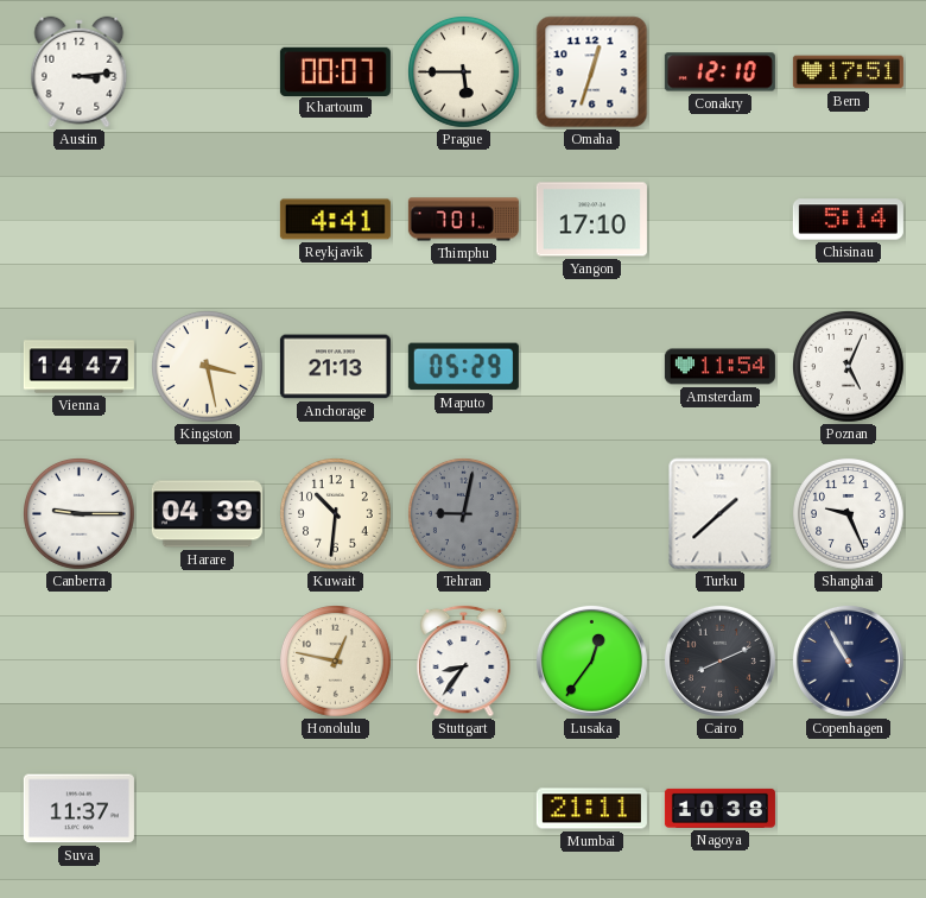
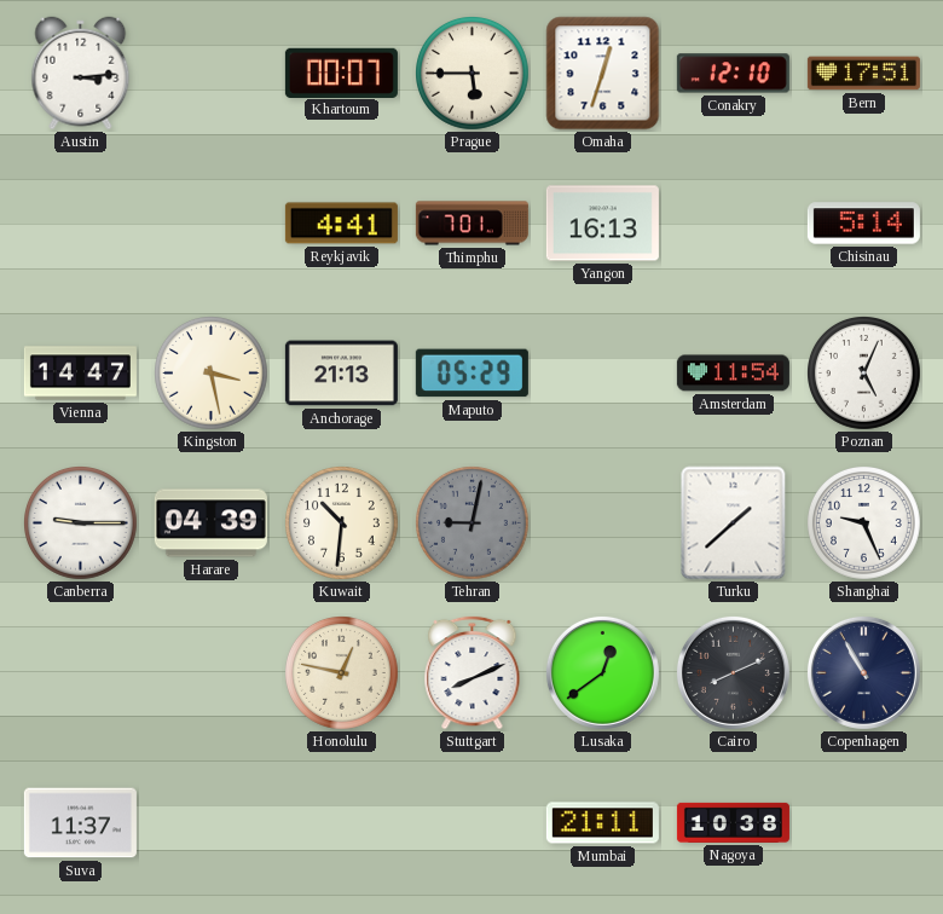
Yangon: 17:10 -> 16:13
Stuttgart: 8:36 -> 8:11
Lusaka: 12:36 -> 12:39
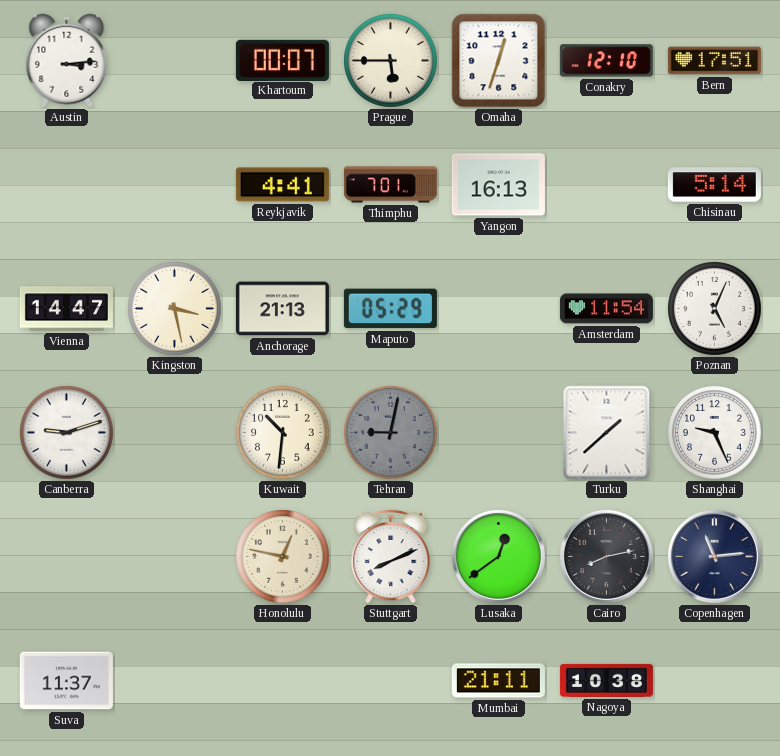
Canberra: 9:15 -> 9:12
Harare: 04:39 -> none
Cairo: 8:11 -> 8:13
Copenhagen: 10:55 -> 11:14
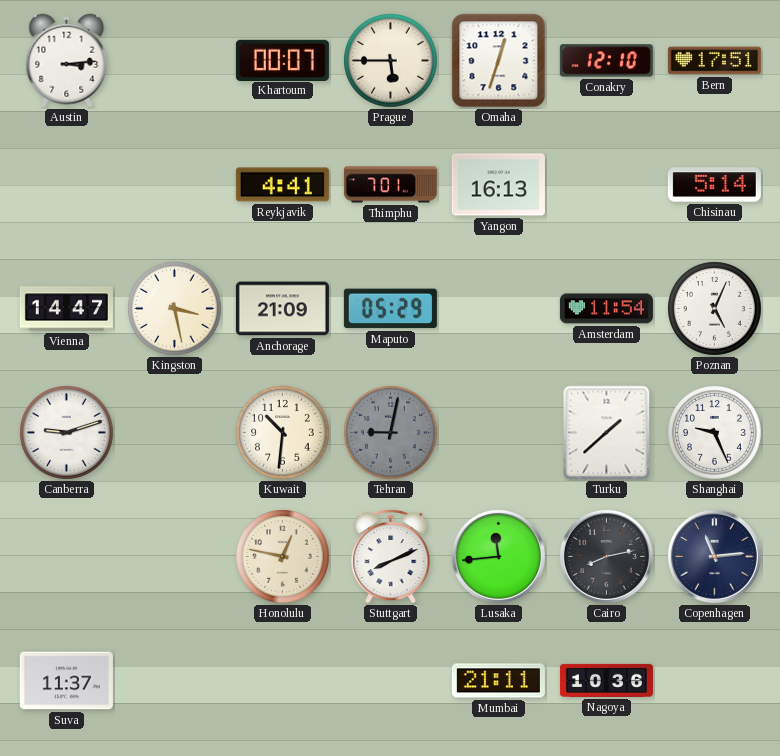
Anchorage: 21:13 -> 21:09
Lusaka: 12:39 -> 11:44
Nagoya: 10:38 -> 10:36
